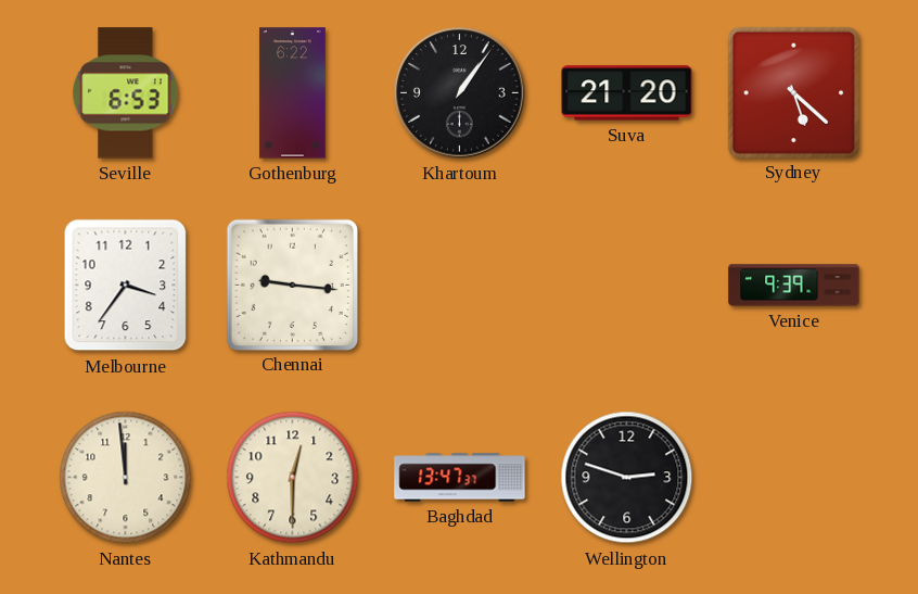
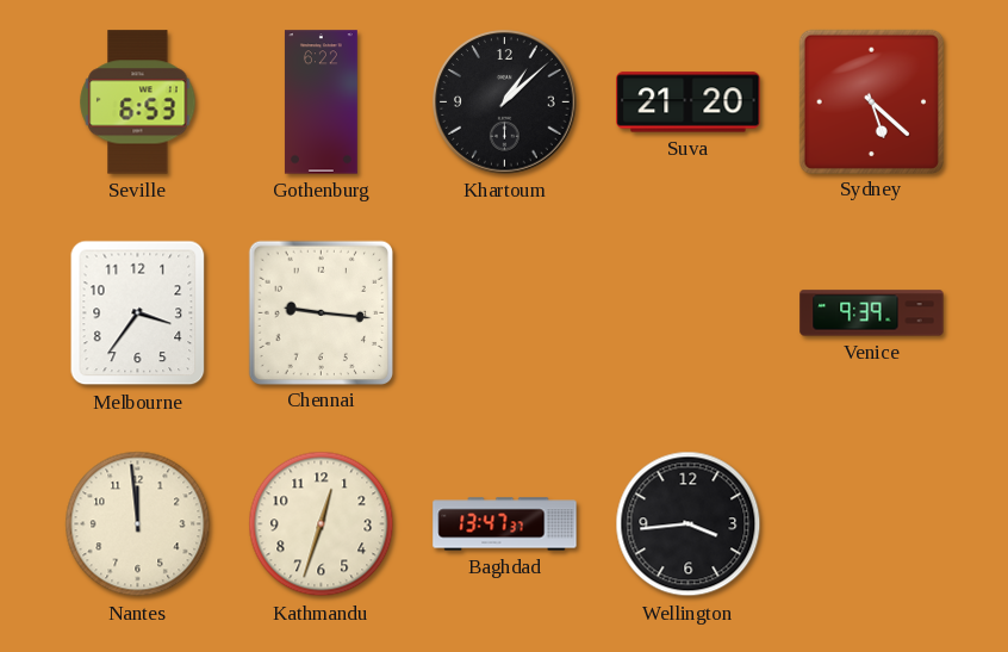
Khartoum: 1:06 -> 1:08
Kathmandu: 12:30 -> 12:33
Wellington: 2:48 -> 3:44
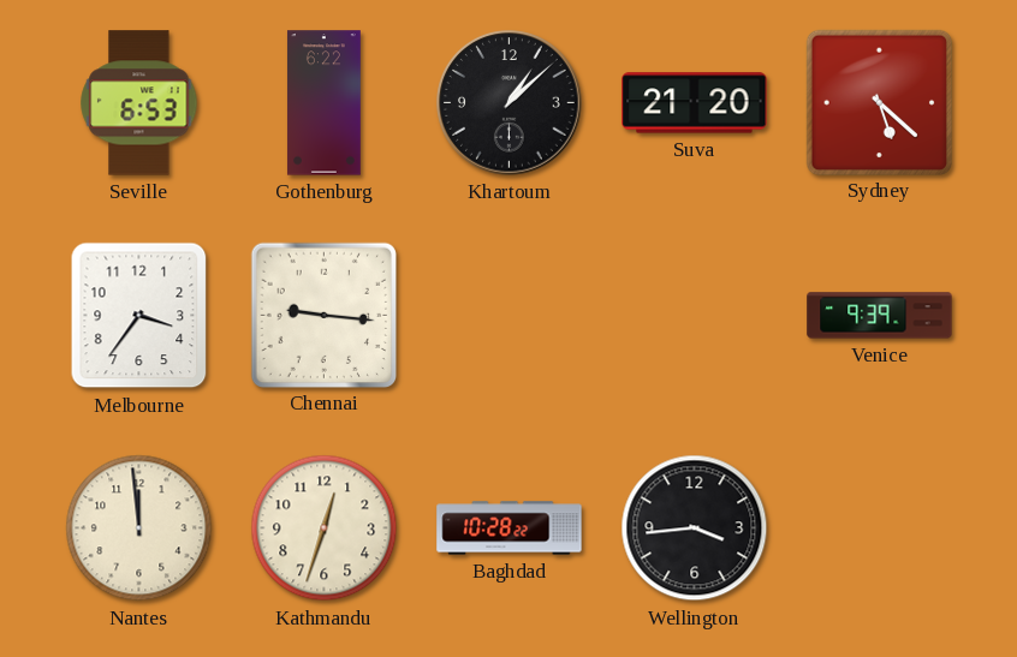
Baghdad: 13:47 -> 10:28
